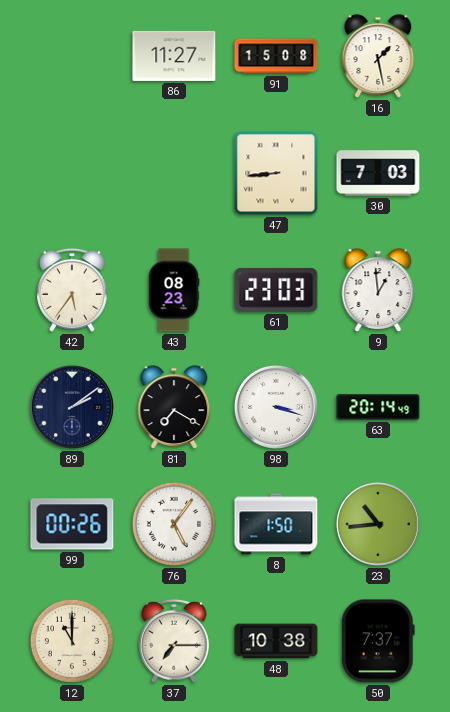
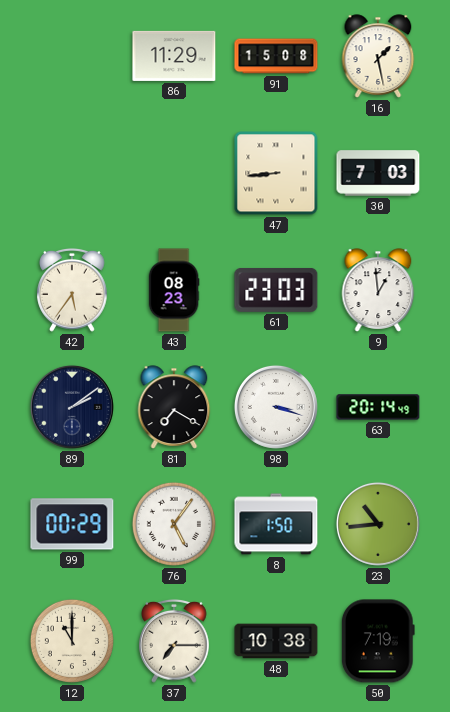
86: 11:27 -> 11:29
99: 00:26 -> 00:29
50: 7:37 -> 7:19
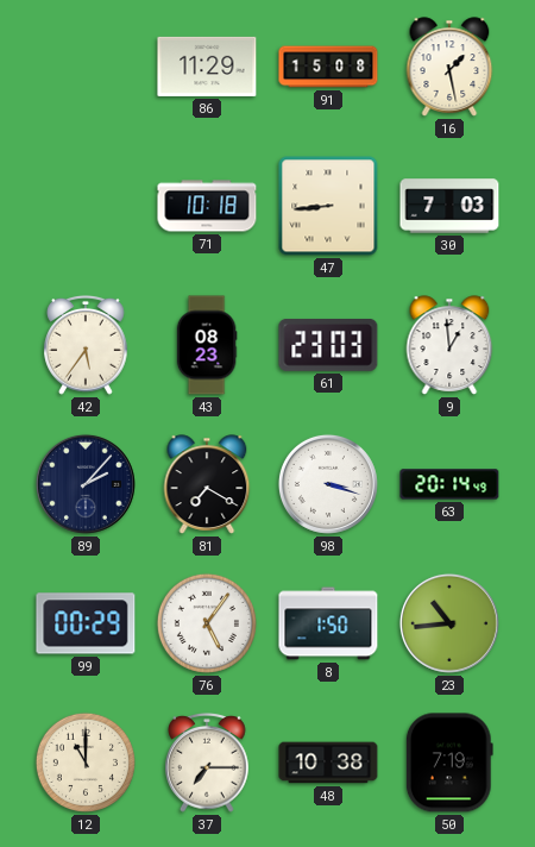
71: none -> 10:18
89: 2:09 -> 2:07
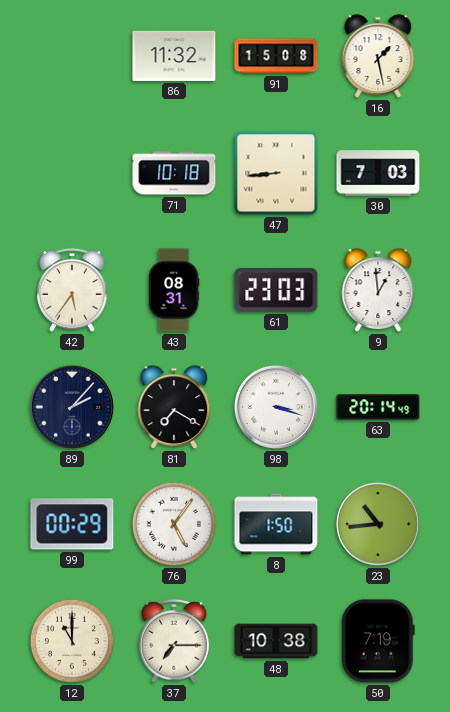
86: 11:29 -> 11:32
43: 08:23 -> 08:31
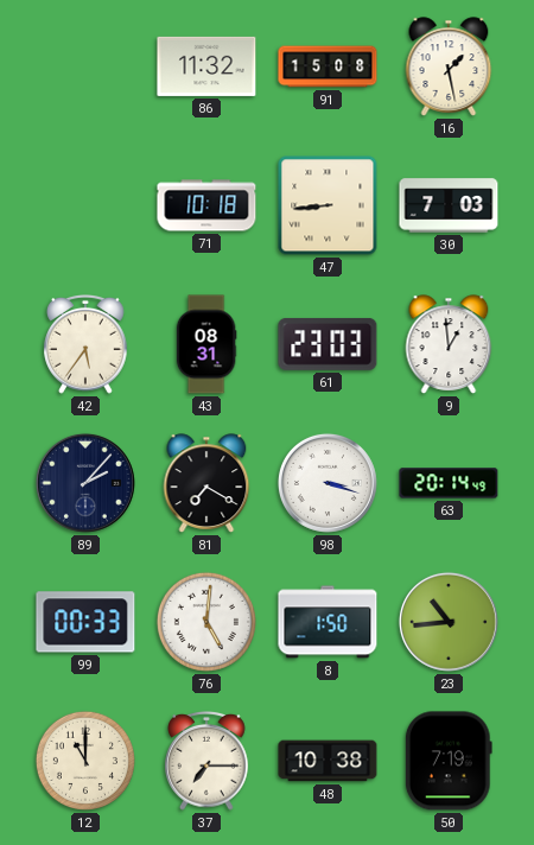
99: 00:29 -> 00:33
76: 5:06 -> 5:01
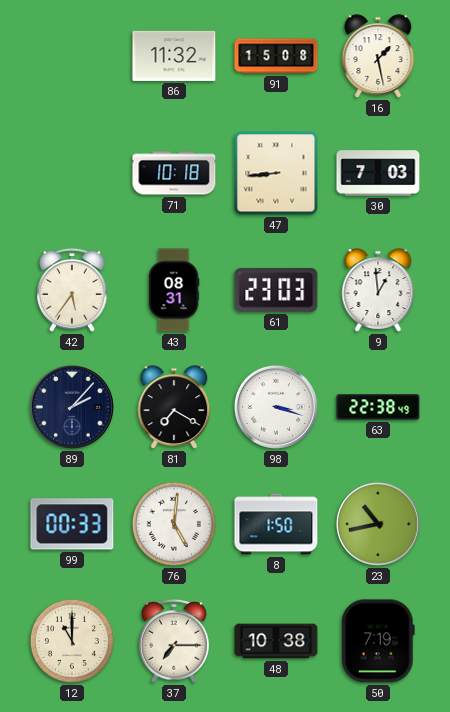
63: 20:14 -> 22:38
23: 10:44 -> 10:43
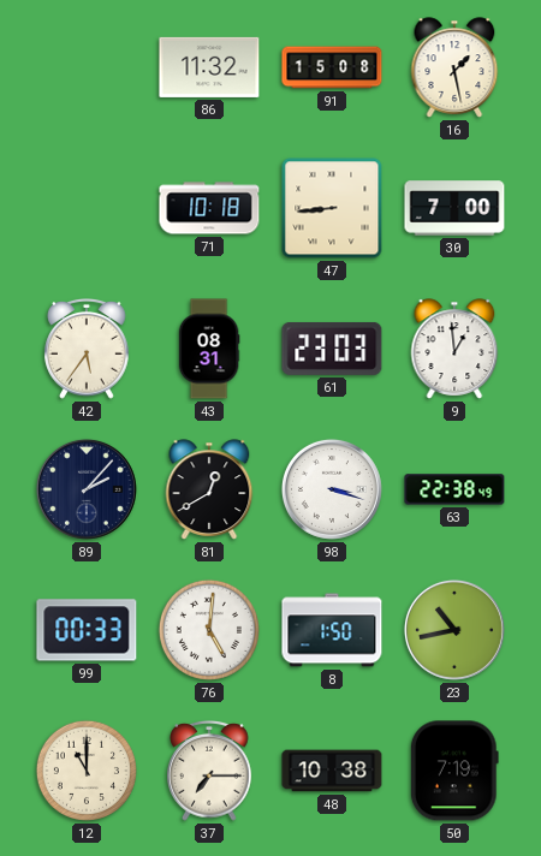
30: 7:03 -> 7:00
81: 7:20 -> 12:40
